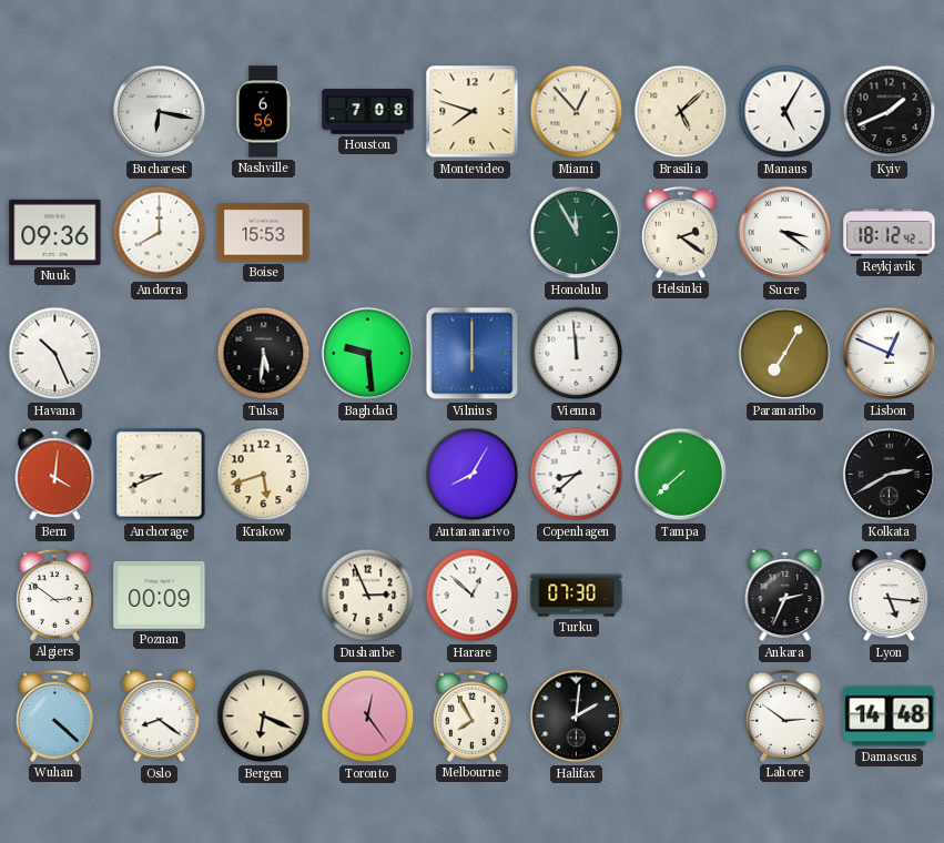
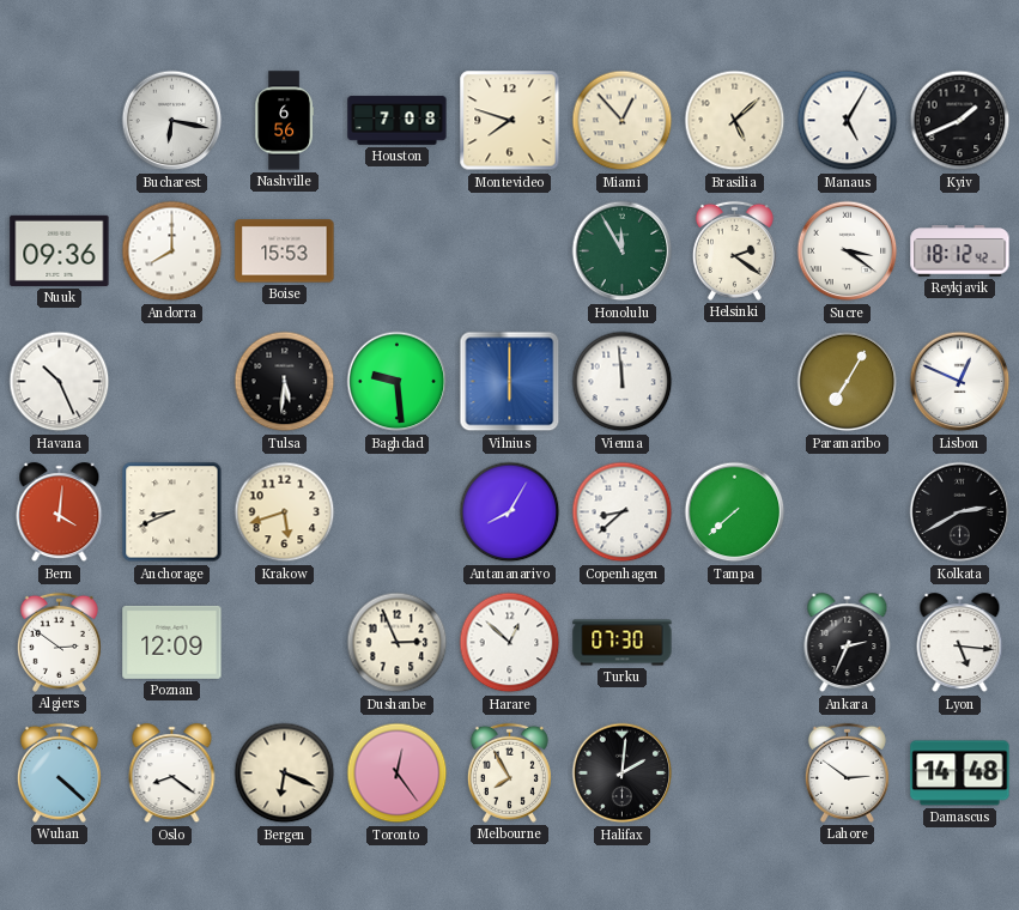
Poznan: 00:09 -> 12:09
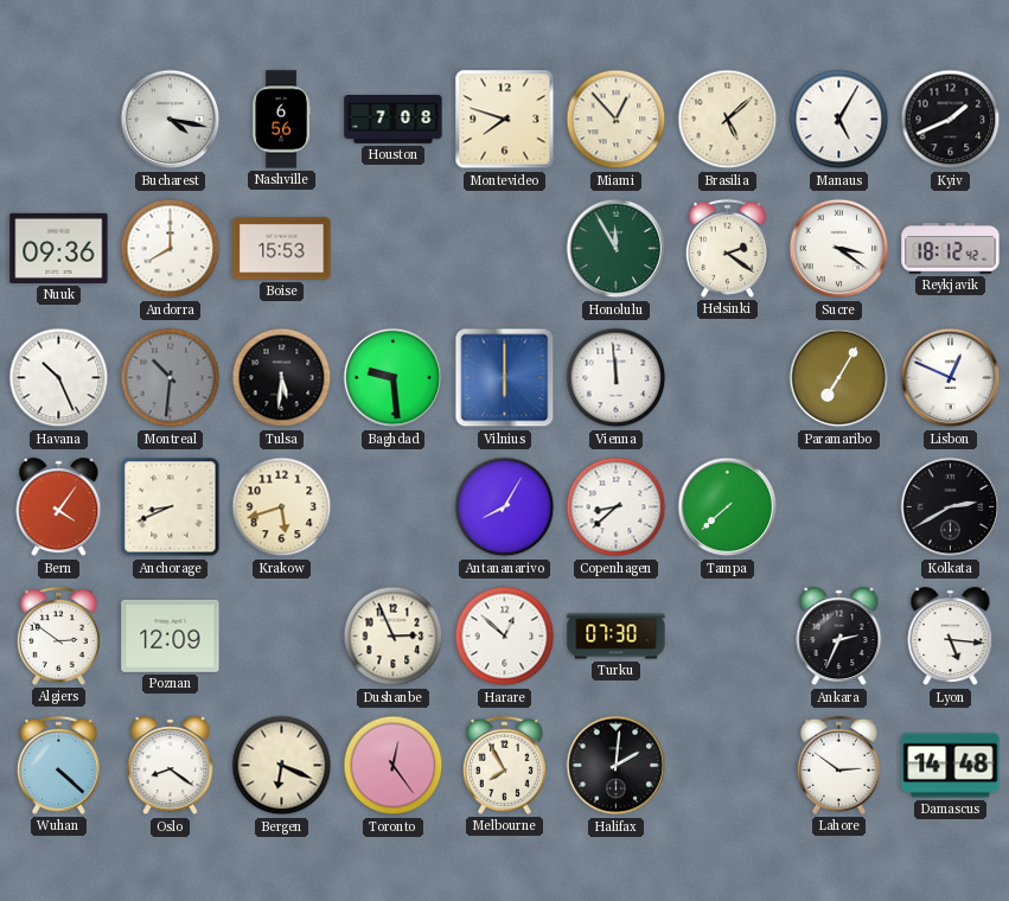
Bucharest: 6:17 -> 4:17
Montreal: none -> 10:31
Bern: 4:01 -> 4:06
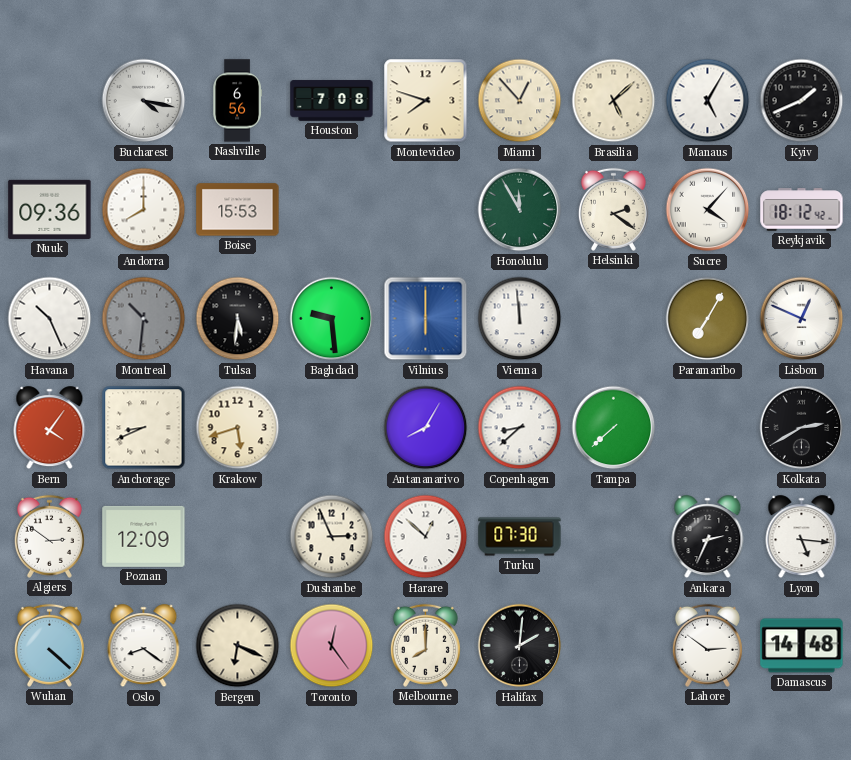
Sucre: 3:21 -> 4:07
Melbourne: 7:55 -> 8:00
